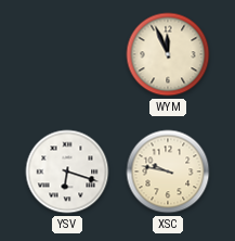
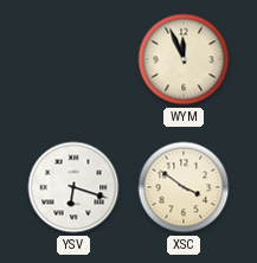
XSC: 9:47 -> 3:51
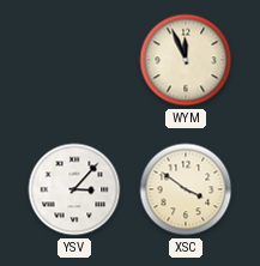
YSV: 6:18 -> 3:07
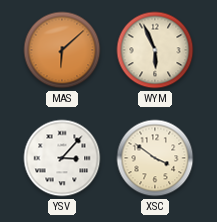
MAS: none -> 6:08
WYM: 11:56 -> 5:56
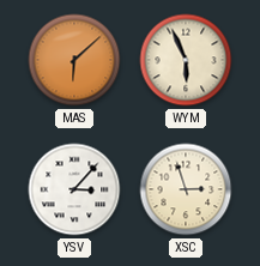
XSC: 3:51 -> 2:57
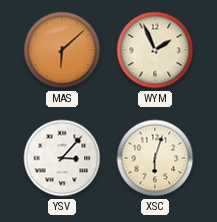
WYM: 5:56 -> 1:56
XSC: 2:57 -> 6:03
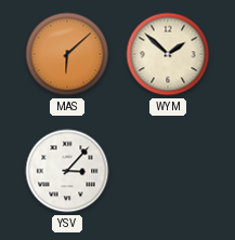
WYM: 1:56 -> 1:52
XSC: 6:03 -> none
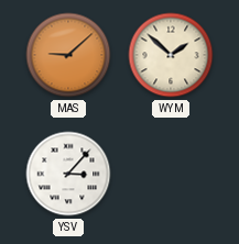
MAS: 6:08 -> 9:08
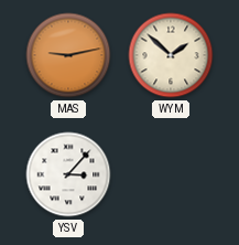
MAS: 9:08 -> 9:13
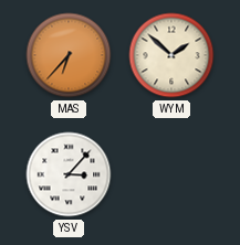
MAS: 9:13 -> 6:37
